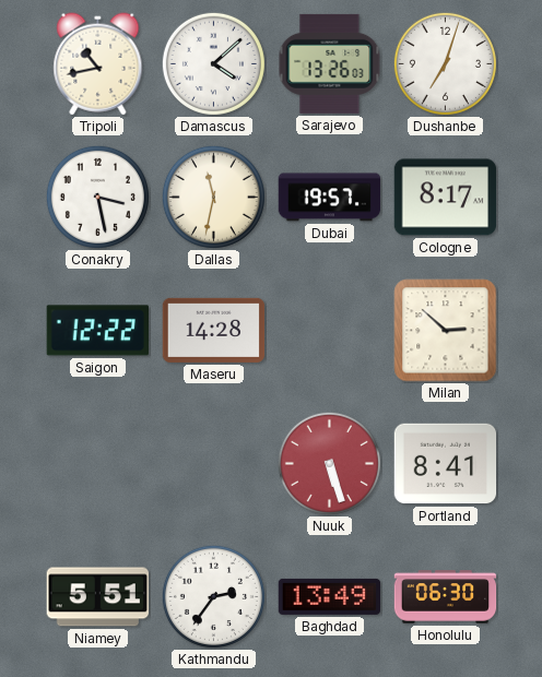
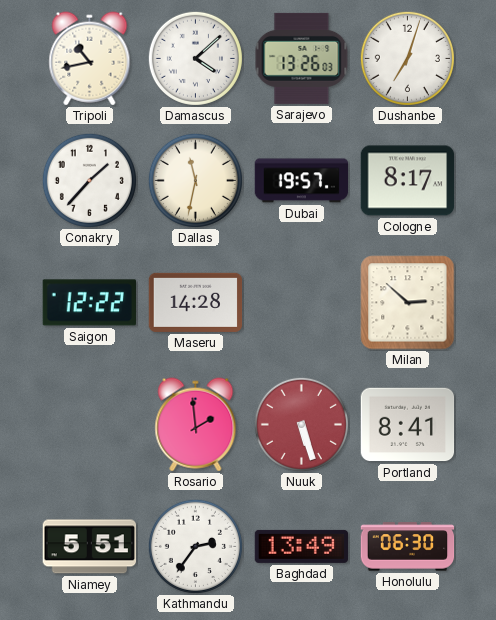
Conakry: 3:28 -> 1:37
Rosario: none -> 1:59
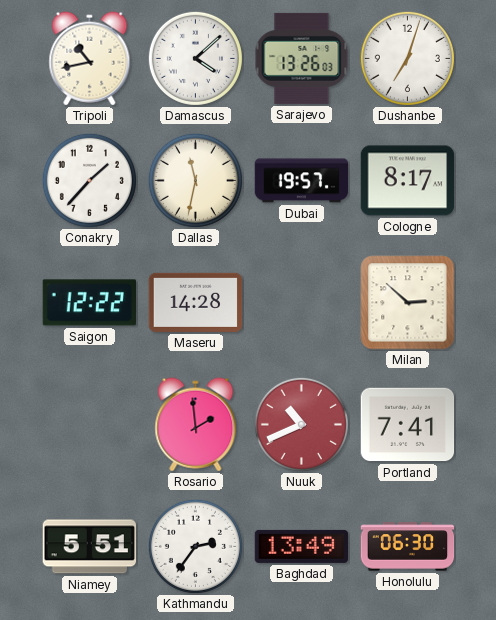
Nuuk: 5:27 -> 10:41
Portland: 8:41 -> 7:41
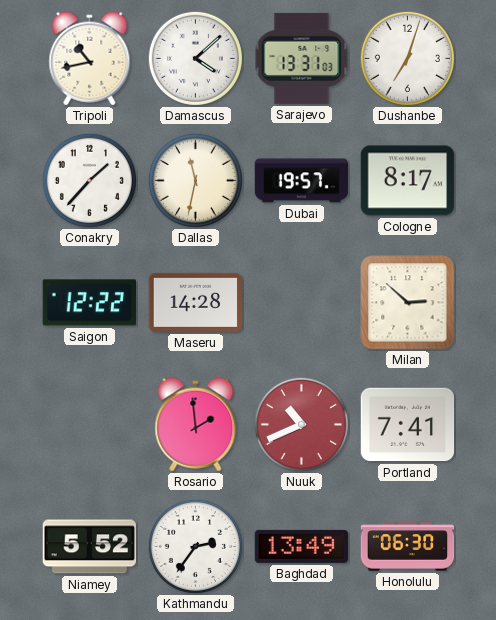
Sarajevo: 13:26 -> 13:31
Niamey: 5:51 -> 5:52
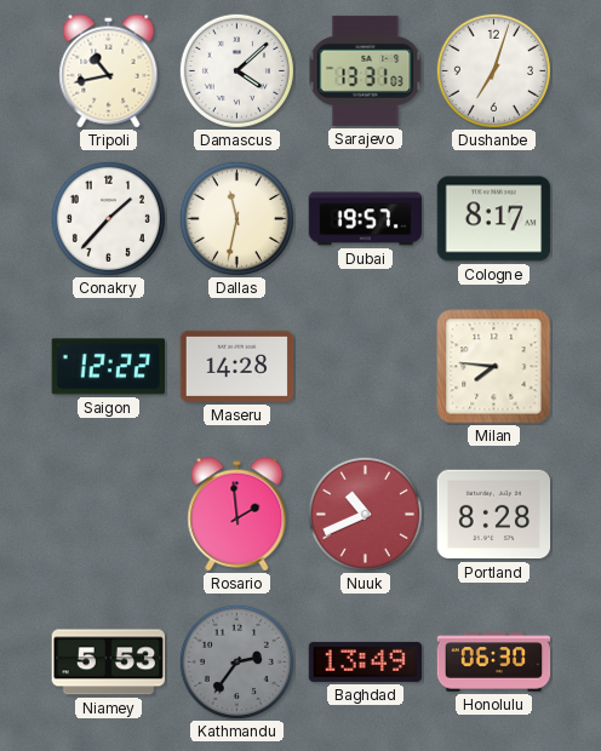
Milan: 2:52 -> 7:46
Portland: 7:41 -> 8:28
Niamey: 5:52 -> 5:53
Kathmandu dial: white -> grey
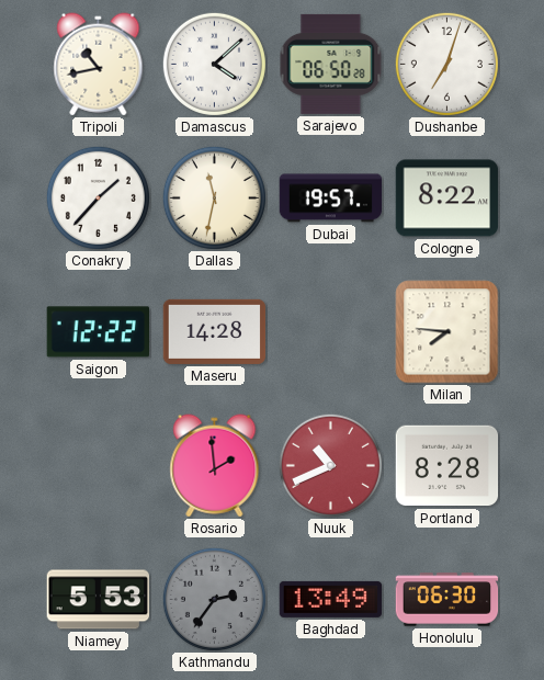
Sarajevo: 13:31 -> 06:50
Cologne: 8:17 -> 8:22
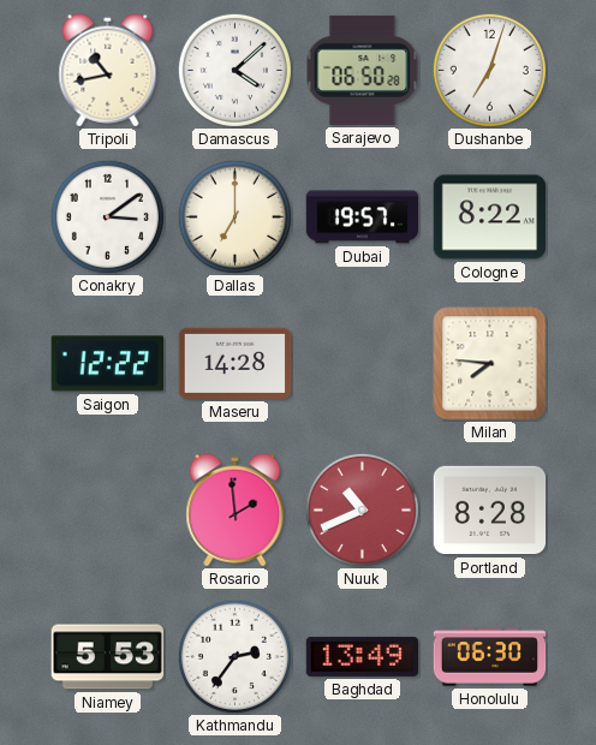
Conakry: 1:37 -> 3:09
Dallas: 11:32 -> 7:00
Kathmandu dial: grey -> white
